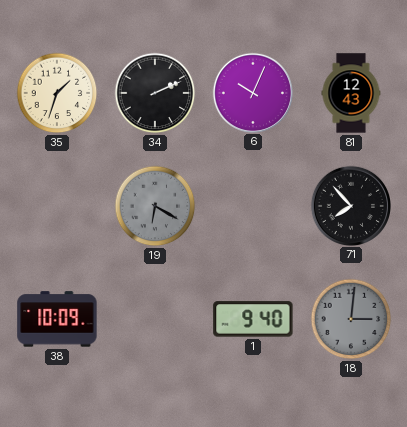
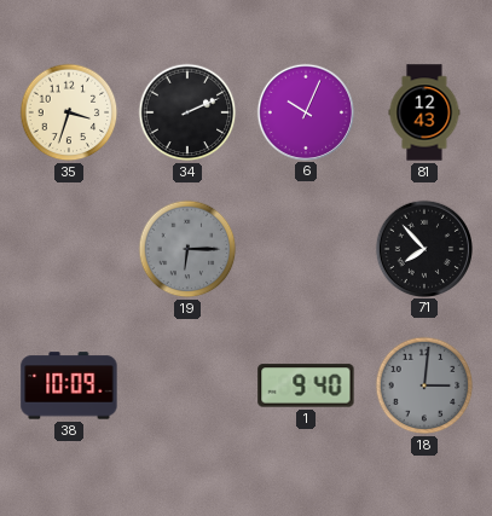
35: 1:33 -> 3:33
19: 6:20 -> 6:15
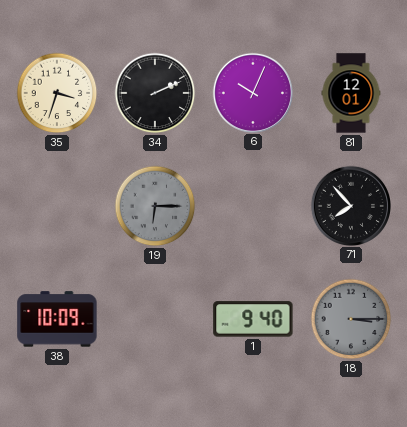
81: 12:43 -> 12:01
18: 3:01 -> 3:15
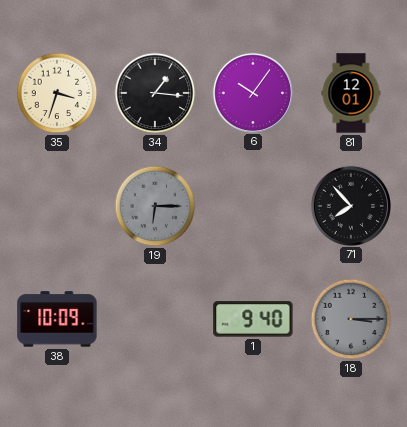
34: 2:11 -> 1:16
6: 10:04 -> 10:06
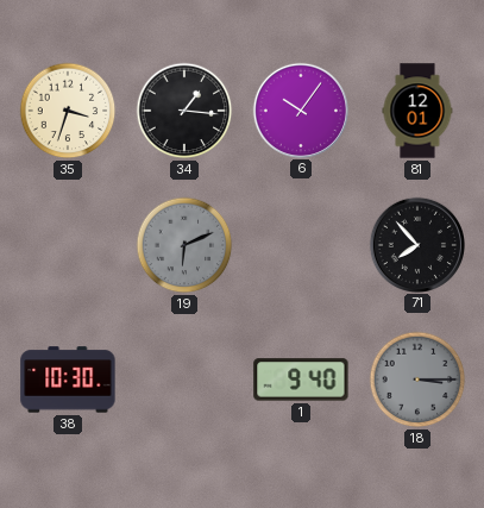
19: 6:15 -> 6:11
38: 10:09 -> 10:30
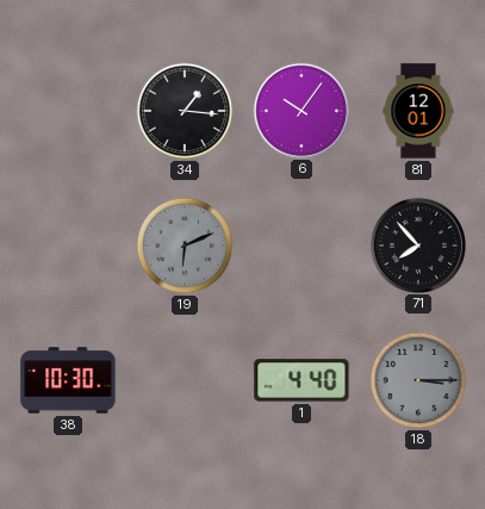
35: 3:33 -> none
1: 9:40 -> 4:40
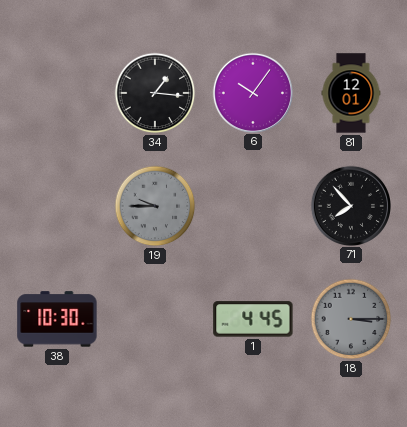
19: 6:11 -> 9:45
1: 4:40 -> 4:45
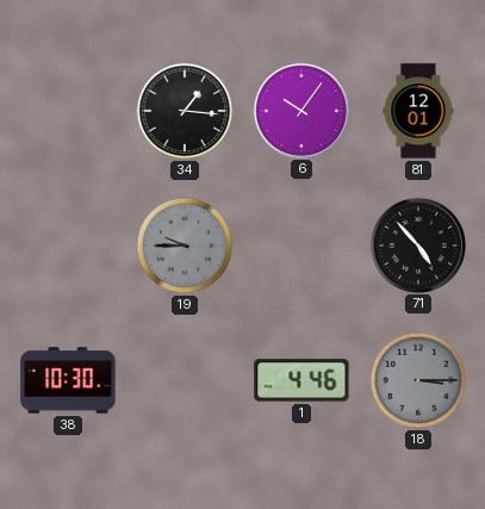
71: 7:53 -> 4:53
1: 4:45 -> 4:46
